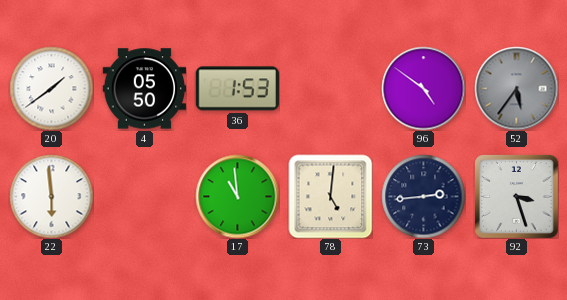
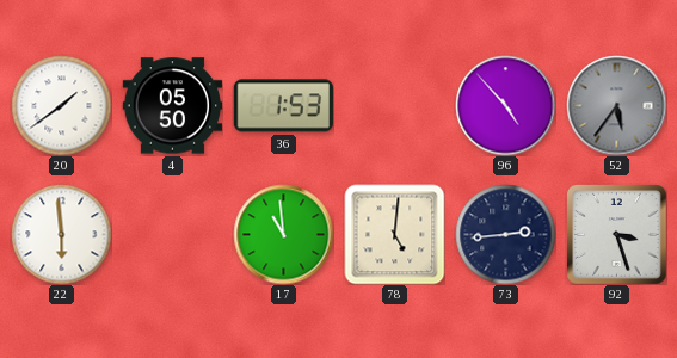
96: 4:51 -> 4:53
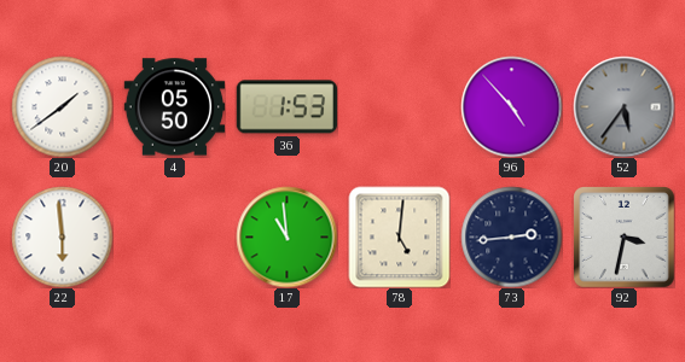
92: 3:27 -> 3:32
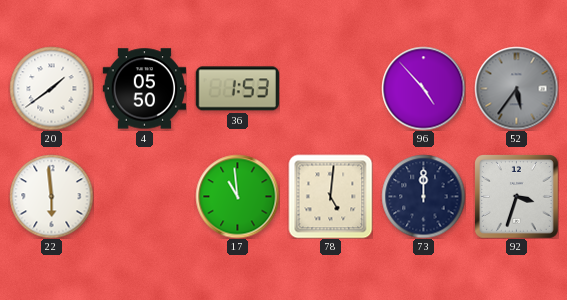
73: 2:44 -> 12:00
92: 3:32 -> 3:33
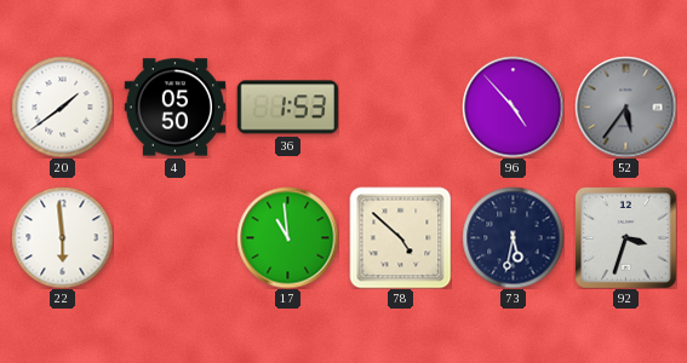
78: 5:01 -> 4:52
73: 12:00 -> 5:32
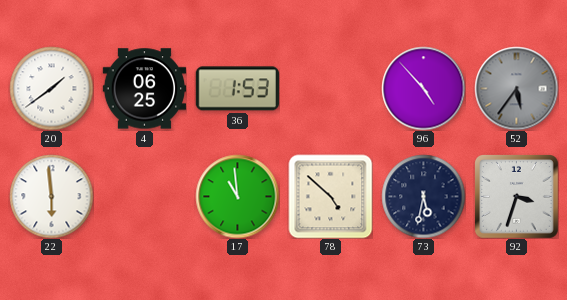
4: 05:50 -> 06:25
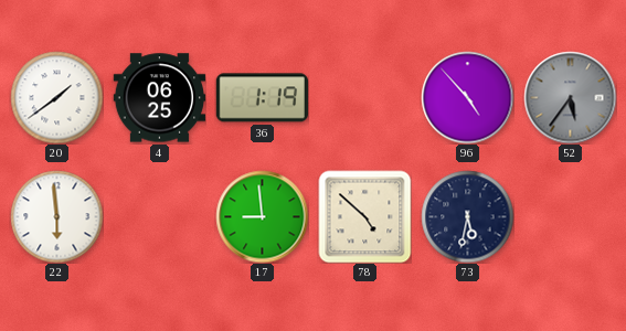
36: 1:53 -> 1:19
17: 10:59 -> 8:59
92: 3:33 -> none
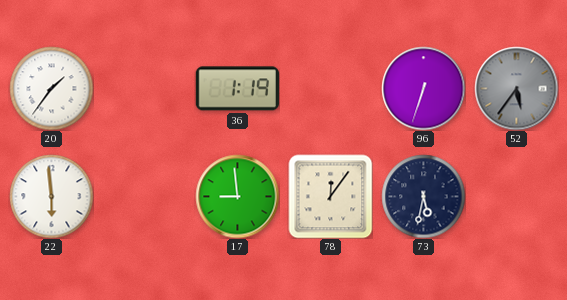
20: 1:39 -> 1:36
4: 06:25 -> none
96: 4:53 -> 6:33
78: 4:52 -> 12:06
